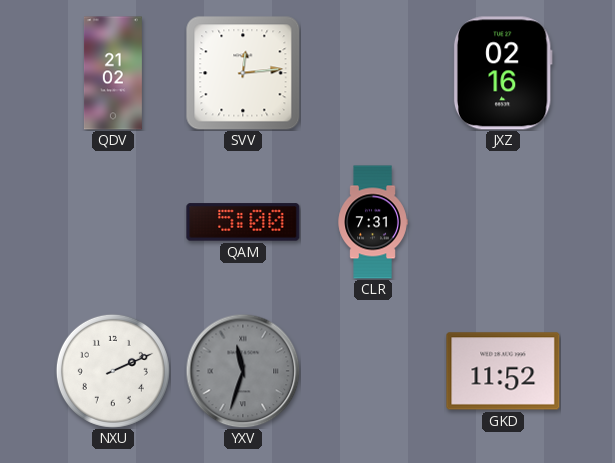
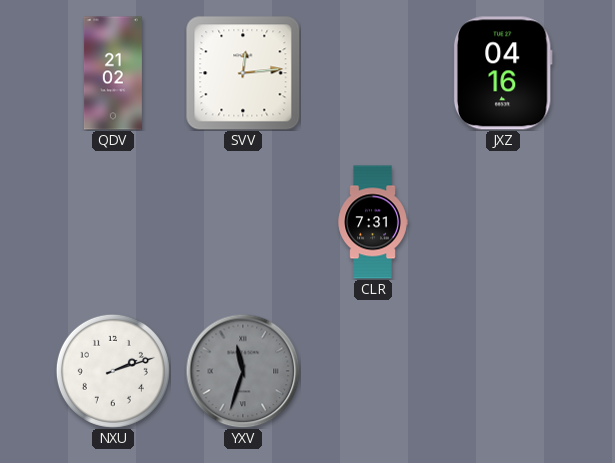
JXZ: 02:16 -> 04:16
QAM: 5:00 -> none
NXU: 2:11 -> 2:12
GKD: 11:52 -> none
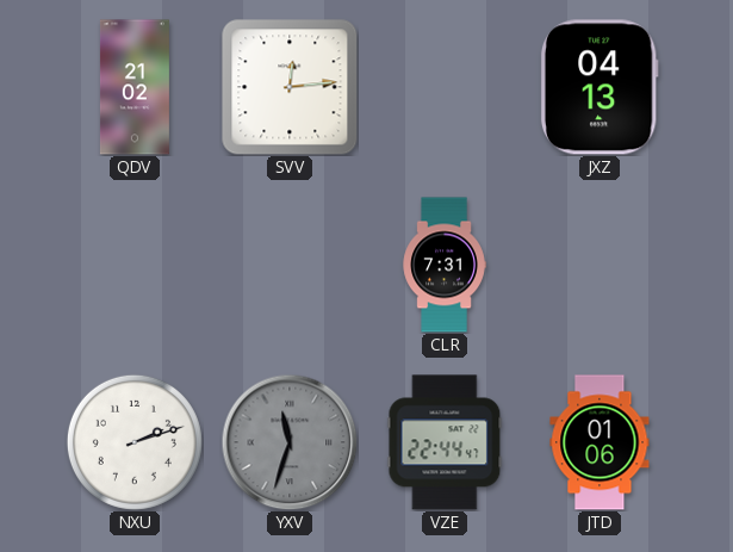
JXZ: 04:16 -> 04:13
VZE: none -> 22:44
JTD: none -> 01:06
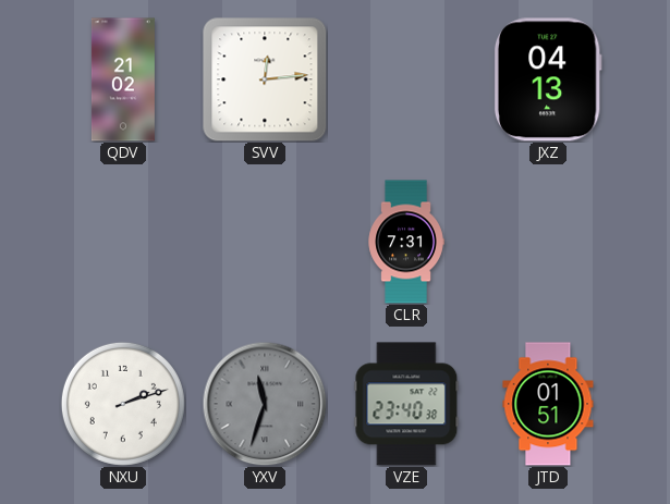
VZE: 22:44 -> 23:40
JTD: 01:06 -> 01:51
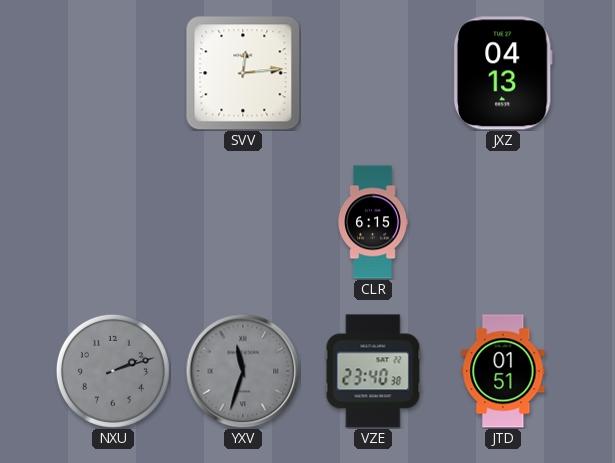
QDV: 21:02 -> none
CLR: 7:31 -> 6:15
NXU dial: white -> grey
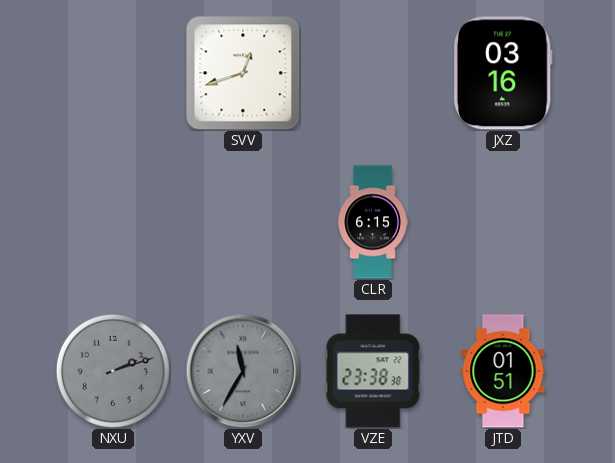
SVV: 12:14 -> 12:42
JXZ: 04:13 -> 03:16
YXV: 11:33 -> 11:35
VZE: 23:40 -> 23:38
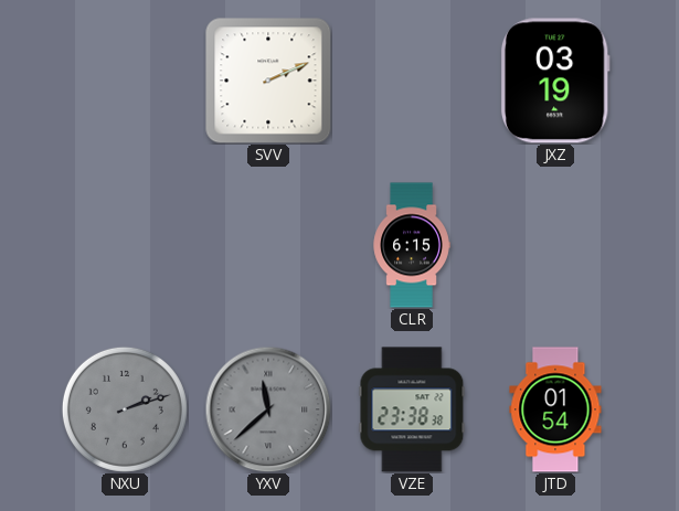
SVV: 12:42 -> 2:11
JXZ: 03:16 -> 03:19
YXV: 11:35 -> 11:38
JTD: 01:51 -> 01:54
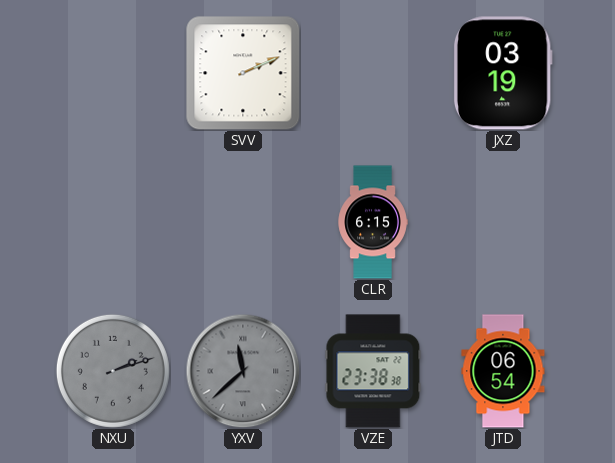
JTD: 01:54 -> 06:54
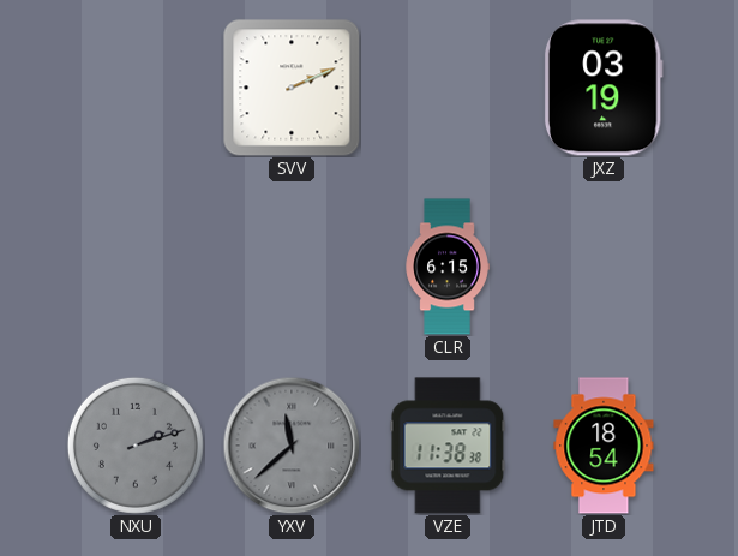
VZE: 23:38 -> 11:38
JTD: 06:54 -> 18:54
